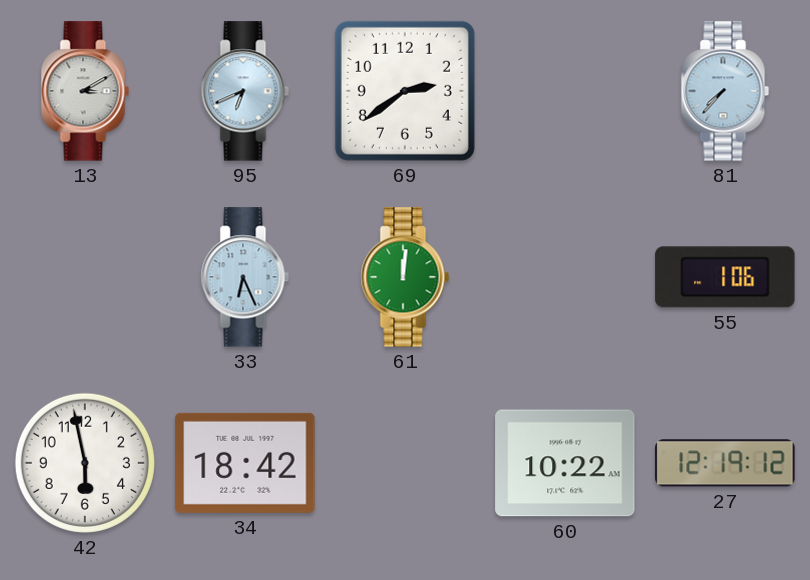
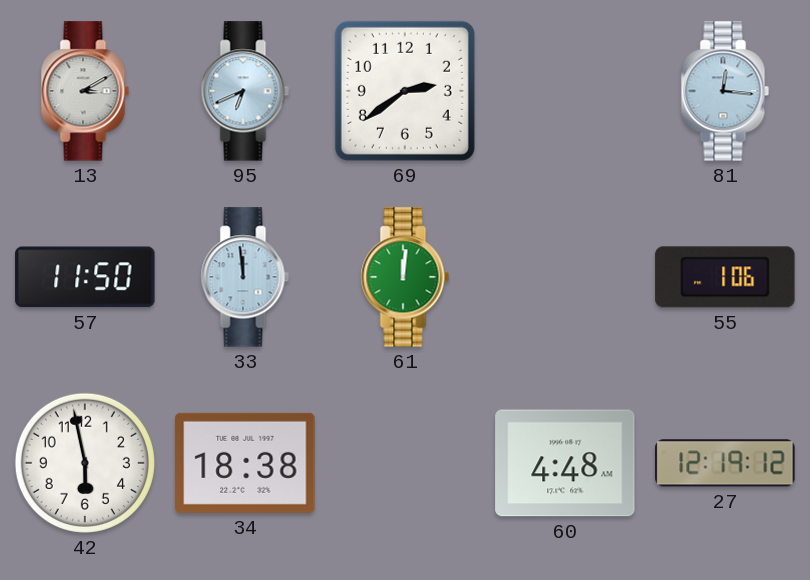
81: 7:37 -> 12:16
57: none -> 11:50
33: 6:26 -> 11:59
34: 18:42 -> 18:38
60: 10:22 -> 4:48
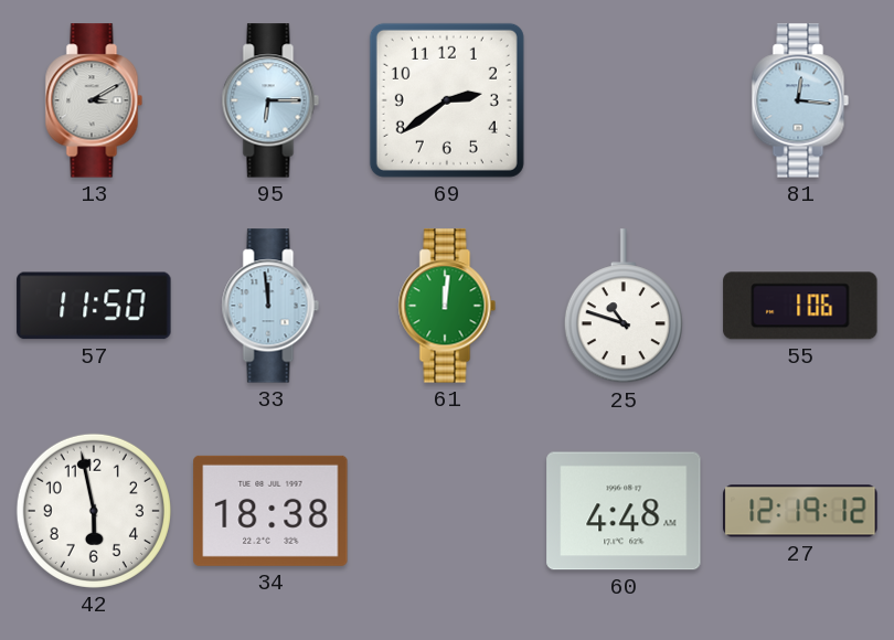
95: 6:41 -> 6:15
25: none -> 10:48
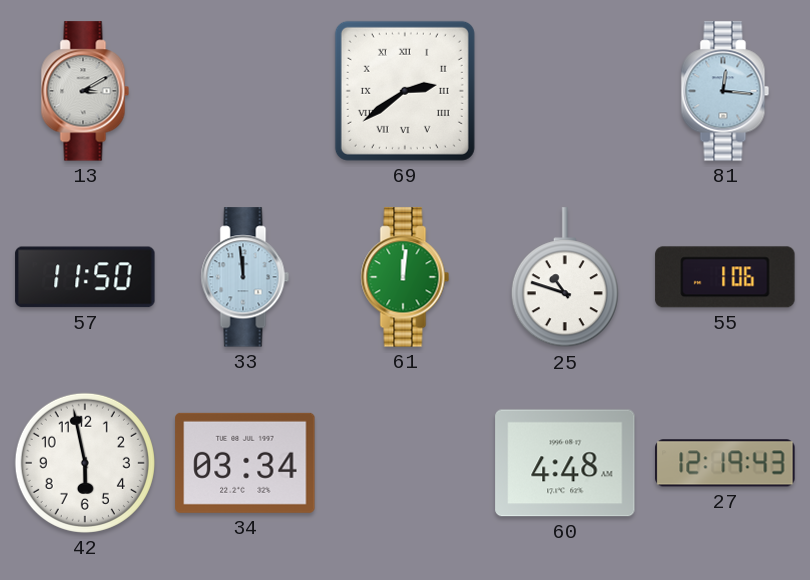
95: 6:15 -> none
69 numerals: Arabic -> Roman
34: 18:38 -> 03:34
27: 12:19:12 -> 12:19:43
